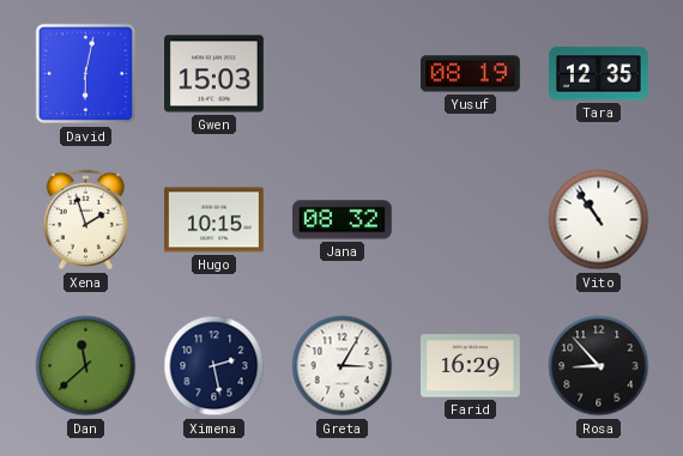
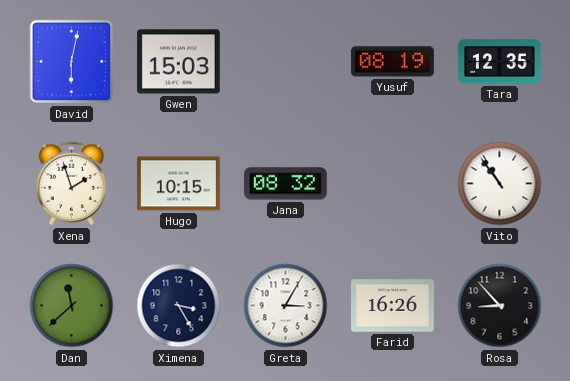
Ximena: 2:28 -> 3:25
Farid: 16:29 -> 16:26
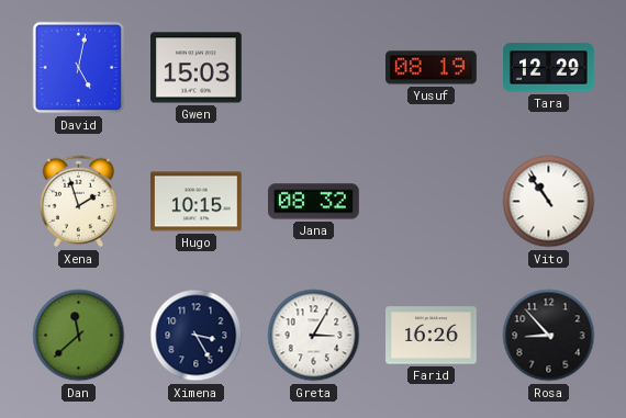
David: 6:02 -> 5:02
Tara: 12:35 -> 12:29
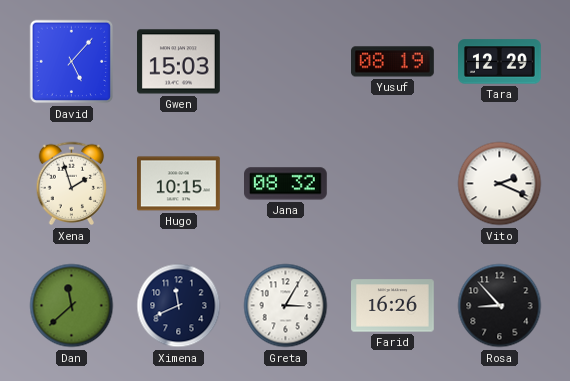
David: 5:02 -> 5:07
Vito: 10:54 -> 2:19
Ximena: 3:25 -> 11:41
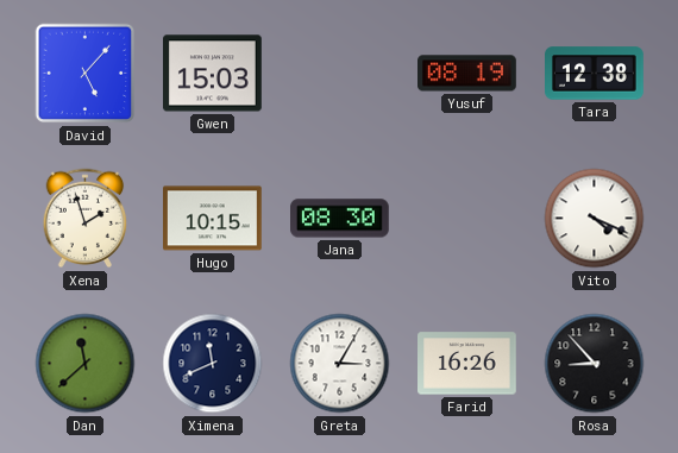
Tara: 12:29 -> 12:38
Jana: 08:32 -> 08:30
Vito: 2:19 -> 4:19
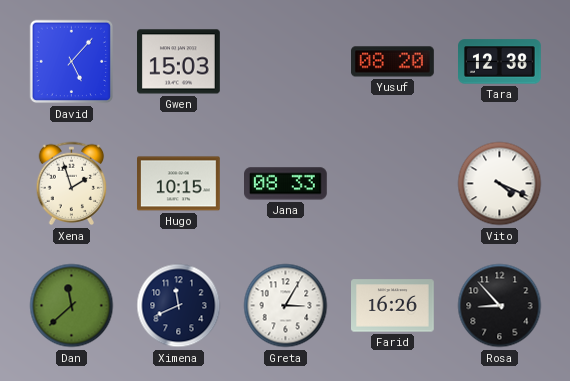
Yusuf: 08:19 -> 08:20
Jana: 08:30 -> 08:33
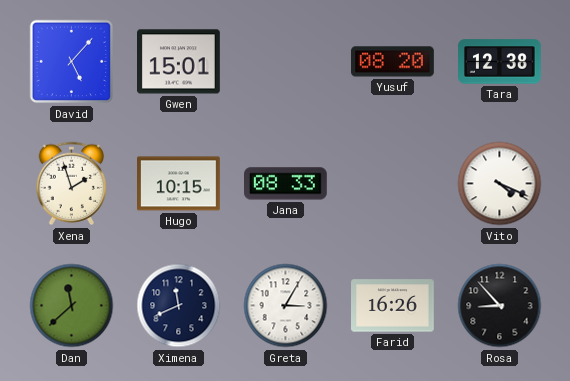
Gwen: 15:03 -> 15:01
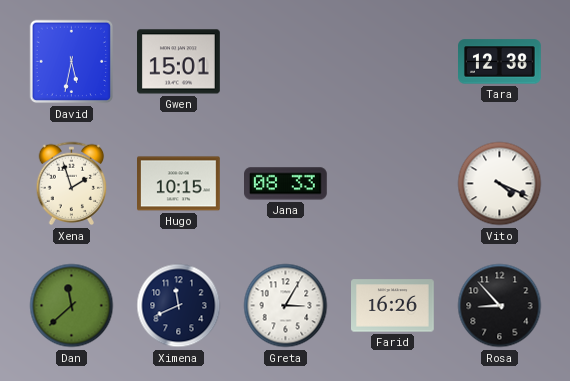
David: 5:07 -> 5:32
Yusuf: 08:20 -> none
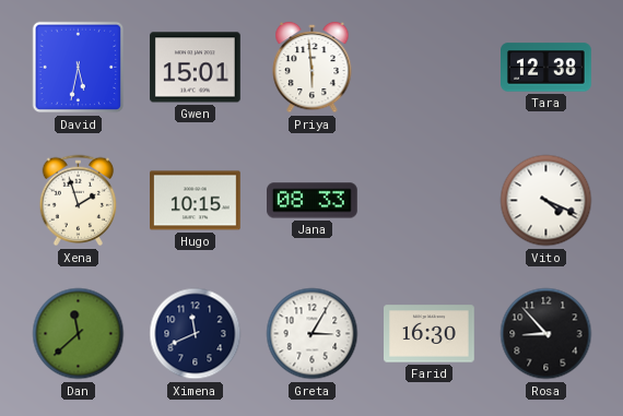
Priya: none -> 5:59
Farid: 16:26 -> 16:30
